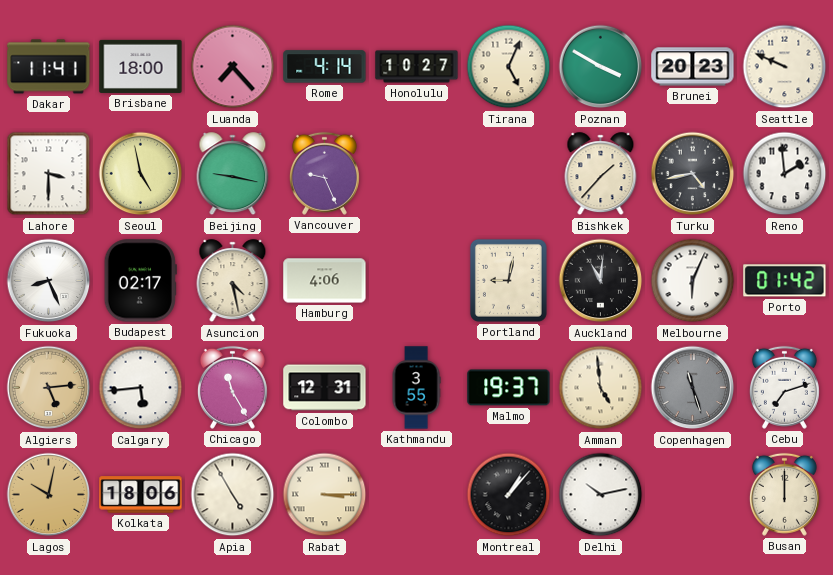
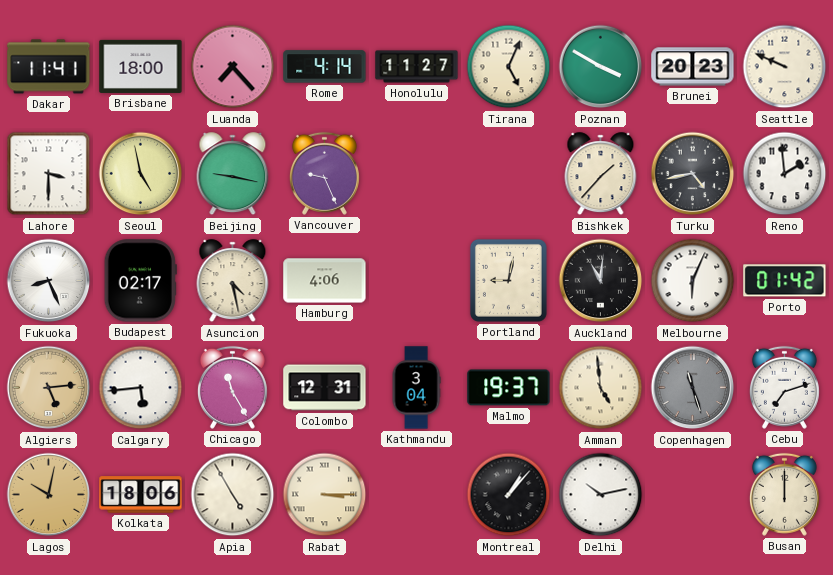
Honolulu: 10:27 -> 11:27
Kathmandu: 3:55 -> 3:04
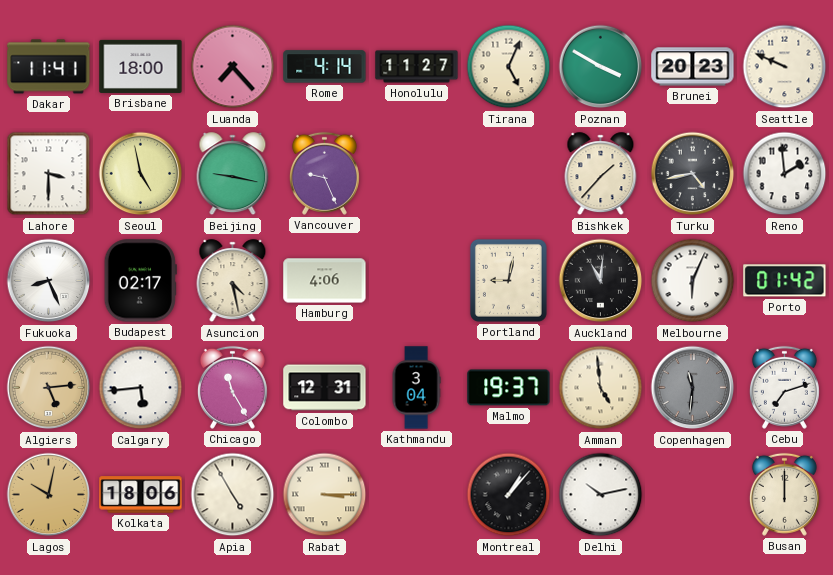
Copenhagen: 11:27 -> 11:31
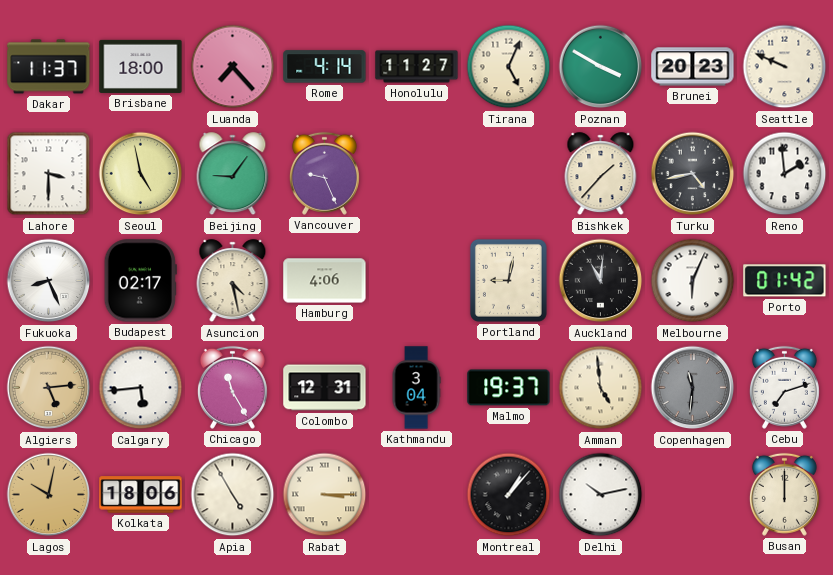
Dakar: 11:41 -> 11:37
Beijing: 9:17 -> 9:06
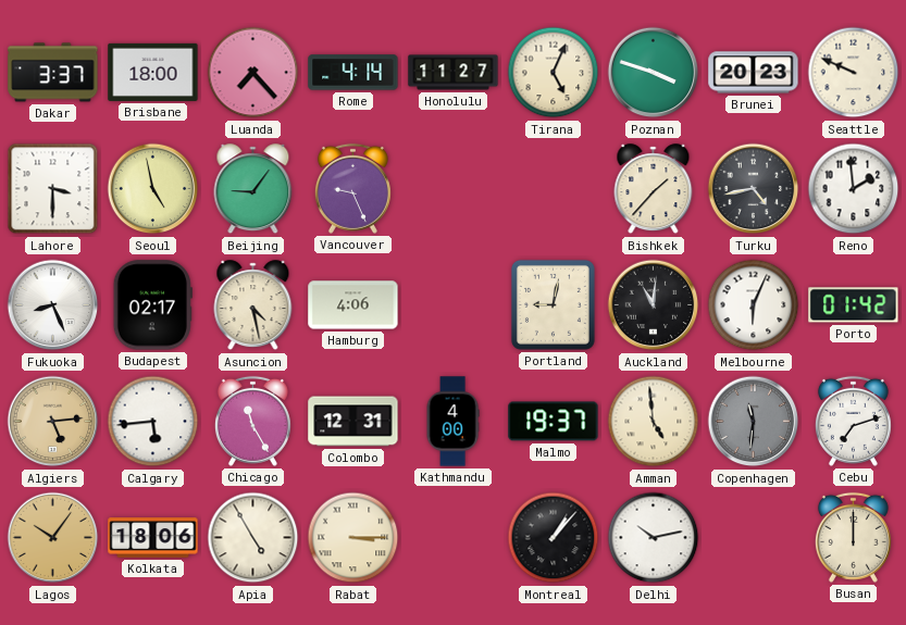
Dakar: 11:37 -> 3:37
Poznan: 3:50 -> 3:48
Kathmandu: 3:04 -> 4:00
Lagos: 10:02 -> 10:06
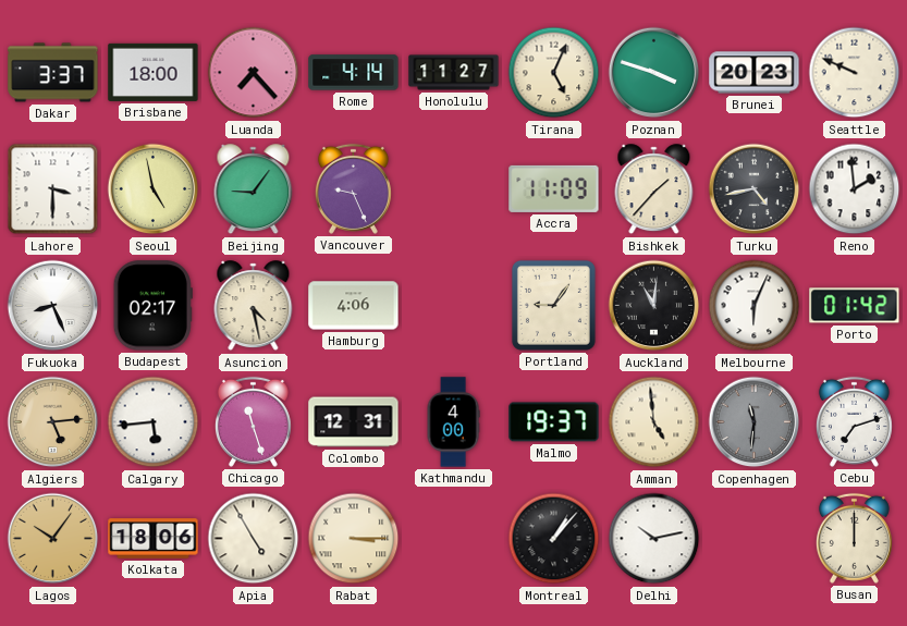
Accra: none -> 11:09
Portland: 9:02 -> 9:06
Chicago: 11:25 -> 11:27
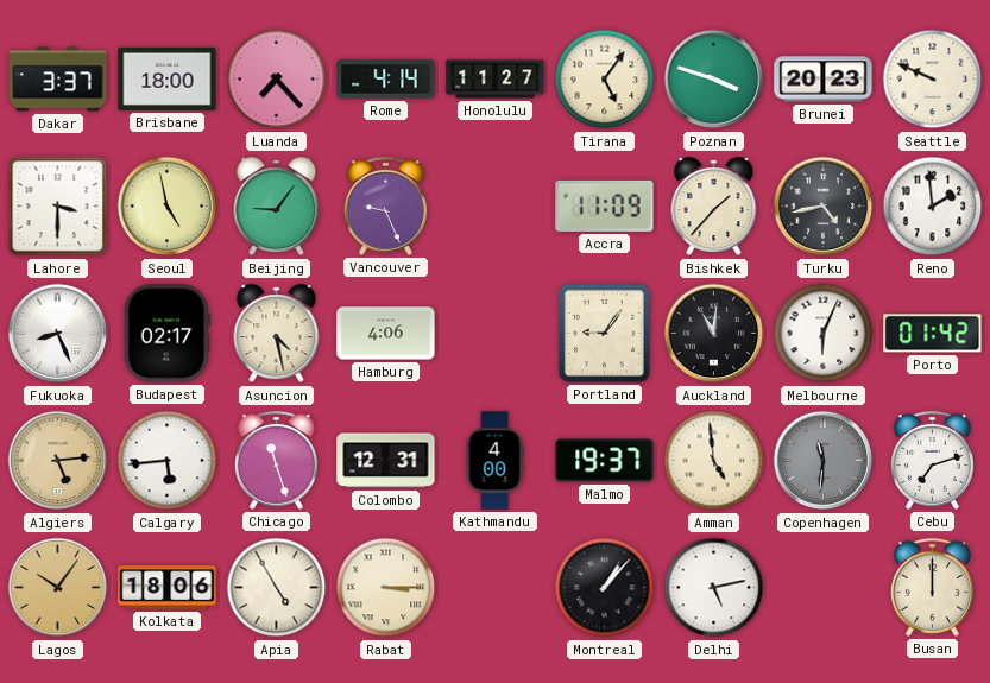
Tirana: 5:04 -> 5:06
Delhi: 10:13 -> 5:13
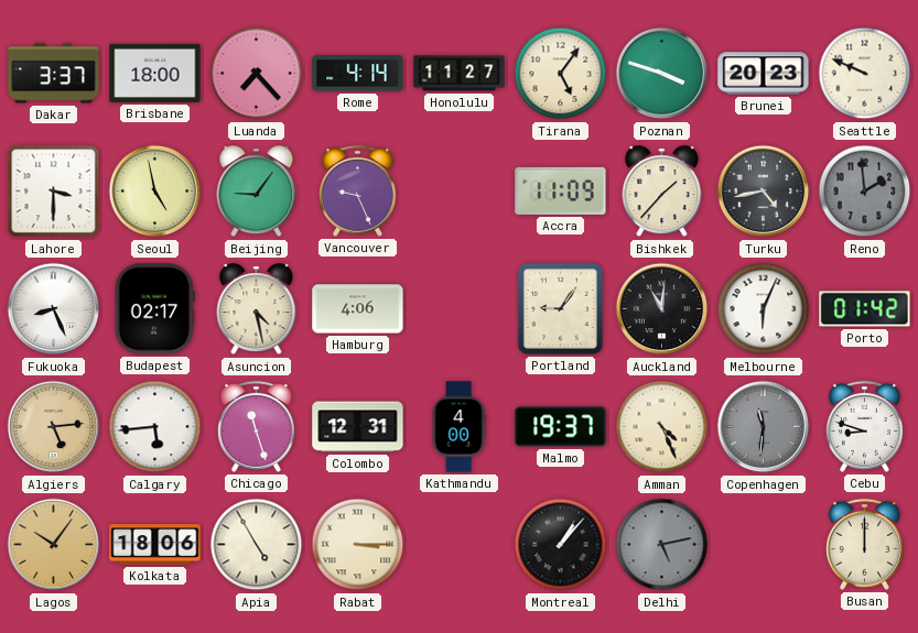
Reno dial: white -> grey
Amman: 4:59 -> 4:26
Cebu: 7:12 -> 8:48
Delhi dial: white -> grey
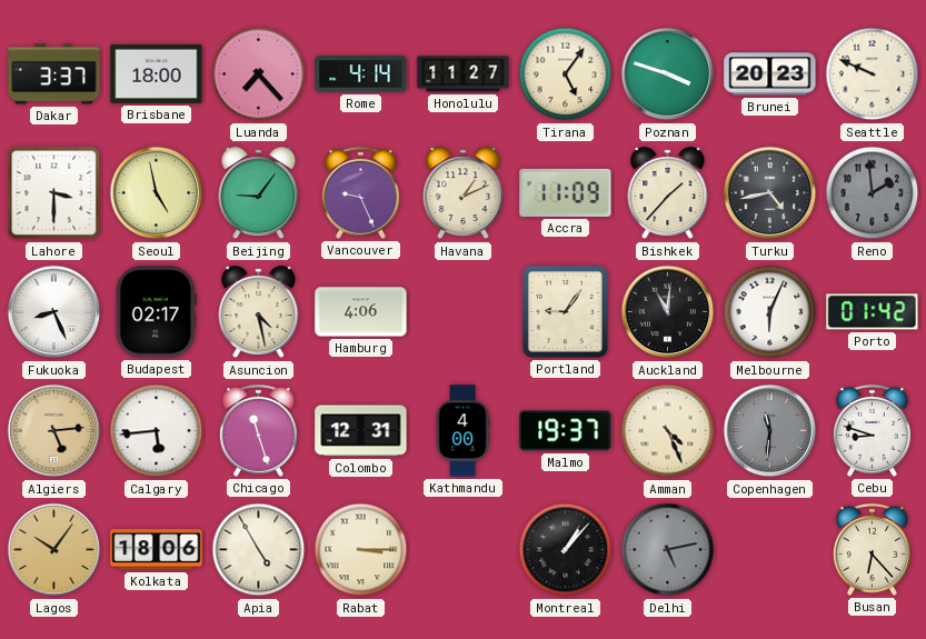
Havana: none -> 1:11
Busan: 12:00 -> 6:23
